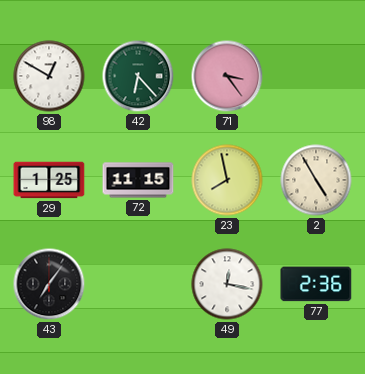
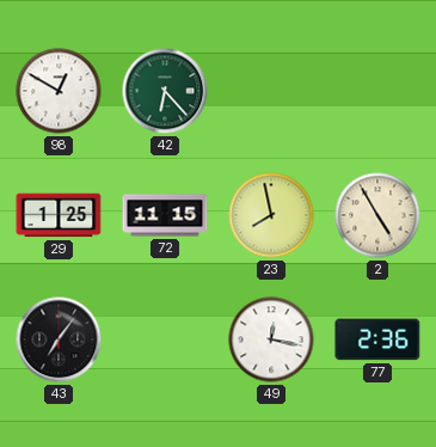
71: 3:24 -> none
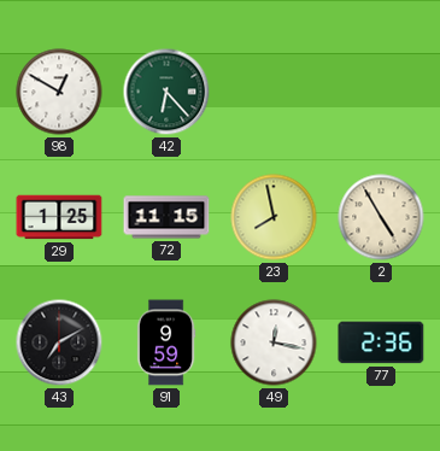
43: 7:06 -> 7:10
91: none -> 9:59
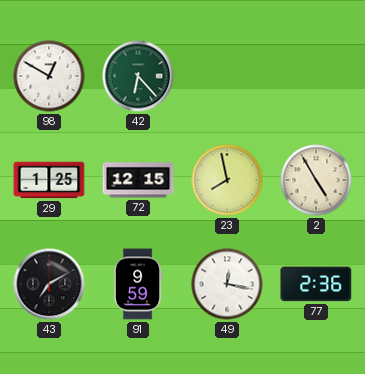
72: 11:15 -> 12:15
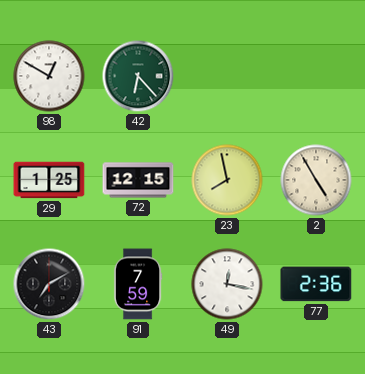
91: 9:59 -> 7:59
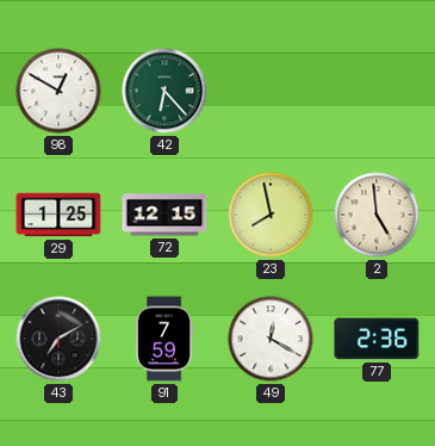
2: 4:55 -> 4:59
49: 12:17 -> 12:20
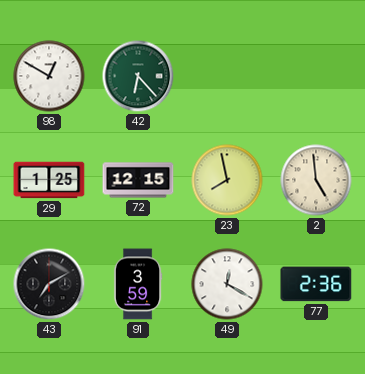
91: 7:59 -> 3:59
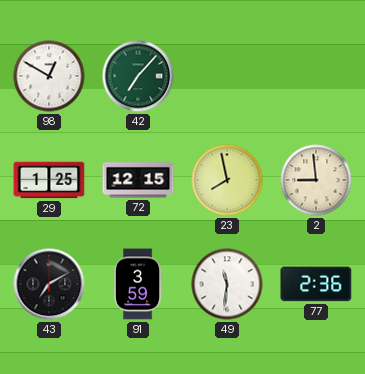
42: 6:23 -> 7:07
2: 4:59 -> 8:59
49: 12:20 -> 11:31
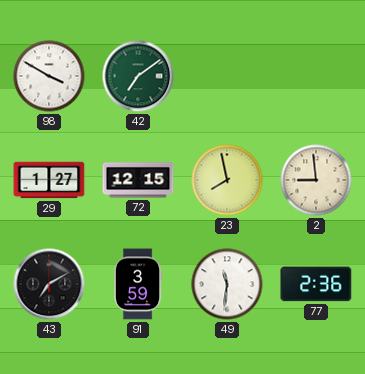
98: 12:50 -> 3:50
42: 7:07 -> 7:09
29: 1:25 -> 1:27
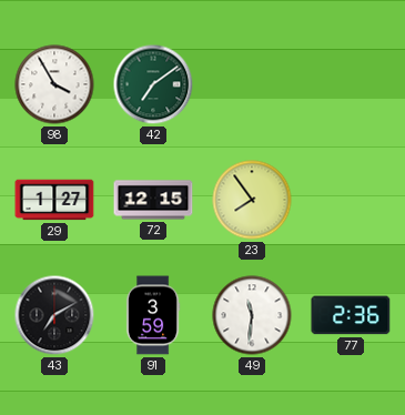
98: 3:50 -> 3:55
23: 7:58 -> 7:54
2: 8:59 -> none
